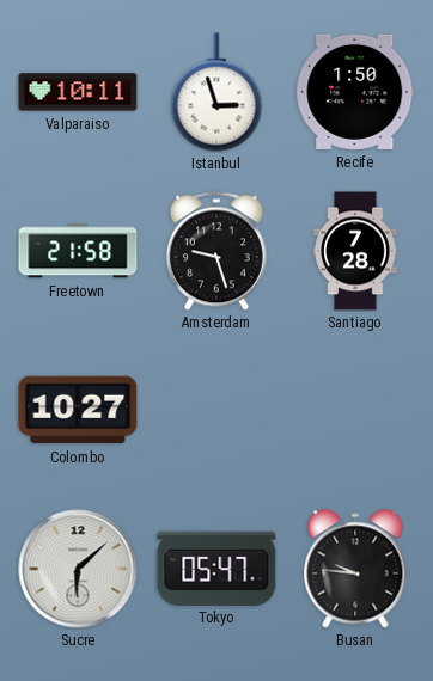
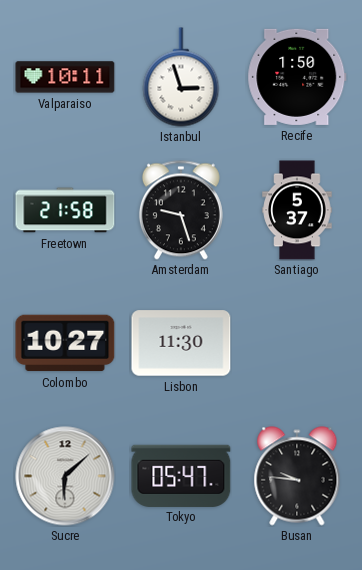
Santiago: 7:28 -> 5:37
Lisbon: none -> 11:30
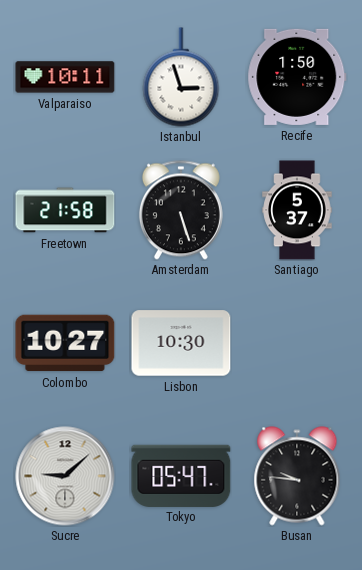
Amsterdam: 9:27 -> 5:27
Lisbon: 11:30 -> 10:30
Sucre: 6:08 -> 9:08
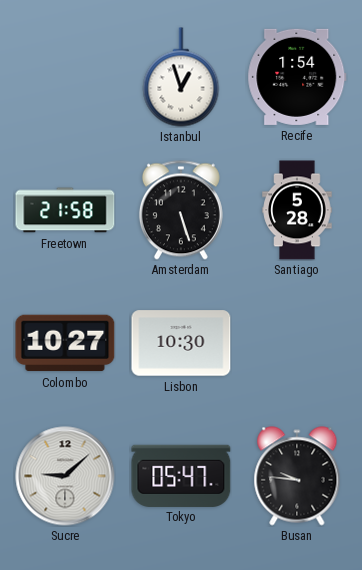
Valparaiso: 10:11 -> none
Istanbul: 2:57 -> 12:57
Recife: 1:50 -> 1:54
Santiago: 5:37 -> 5:28
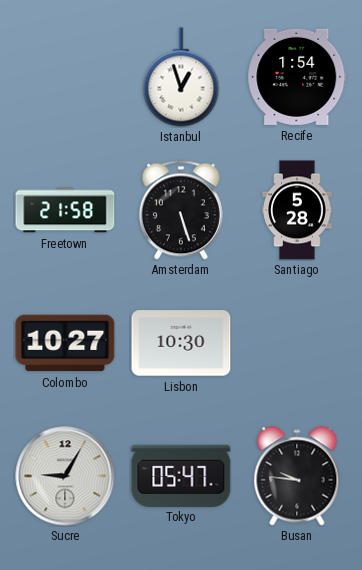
Sucre: 9:08 -> 9:05
